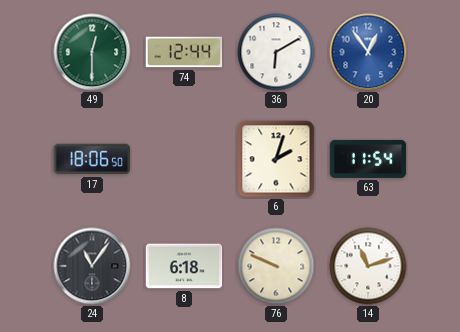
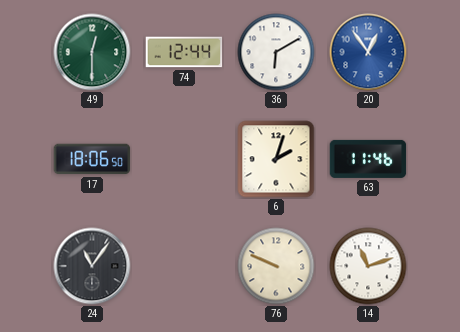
63: 11:54 -> 11:46
8: 6:18 -> none
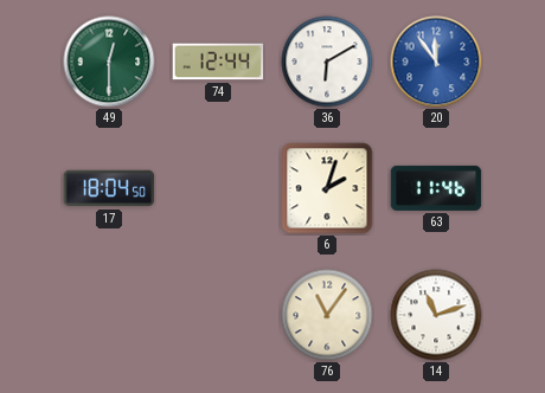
20: 12:54 -> 11:54
17: 18:06 -> 18:04
24: 11:06 -> none
76: 9:49 -> 11:06
